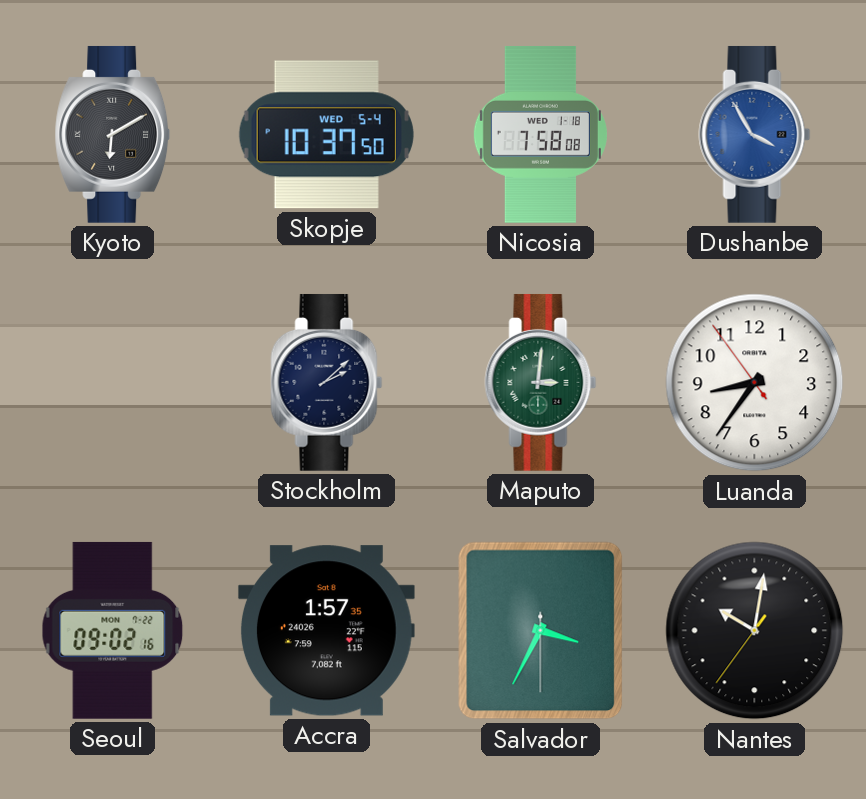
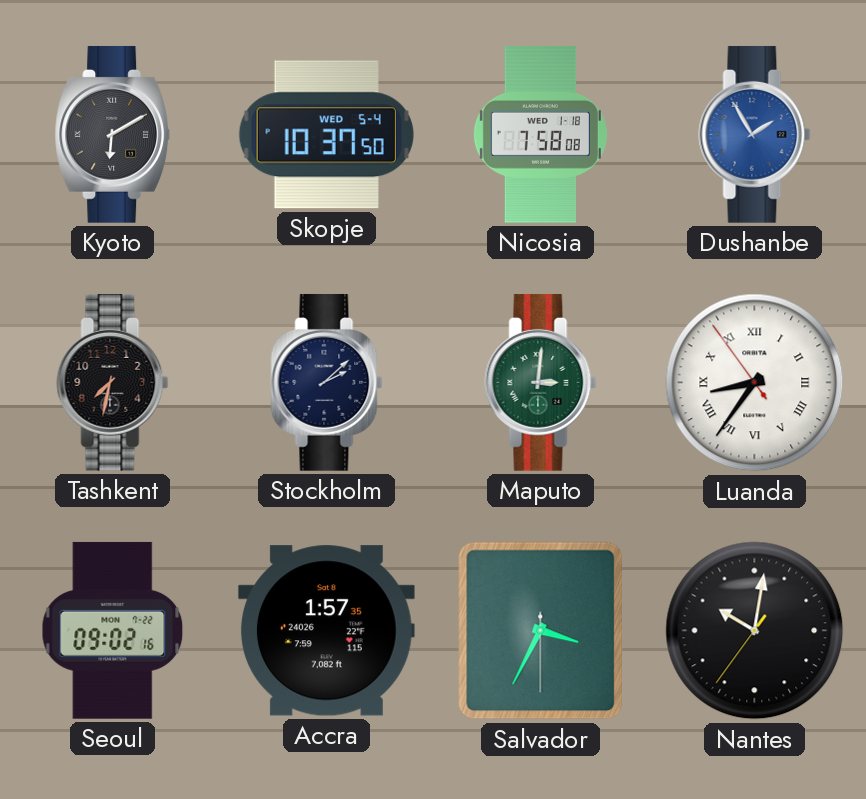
Dushanbe: 3:55 -> 1:55
Tashkent: none -> 7:32
Luanda numerals: Arabic -> Roman
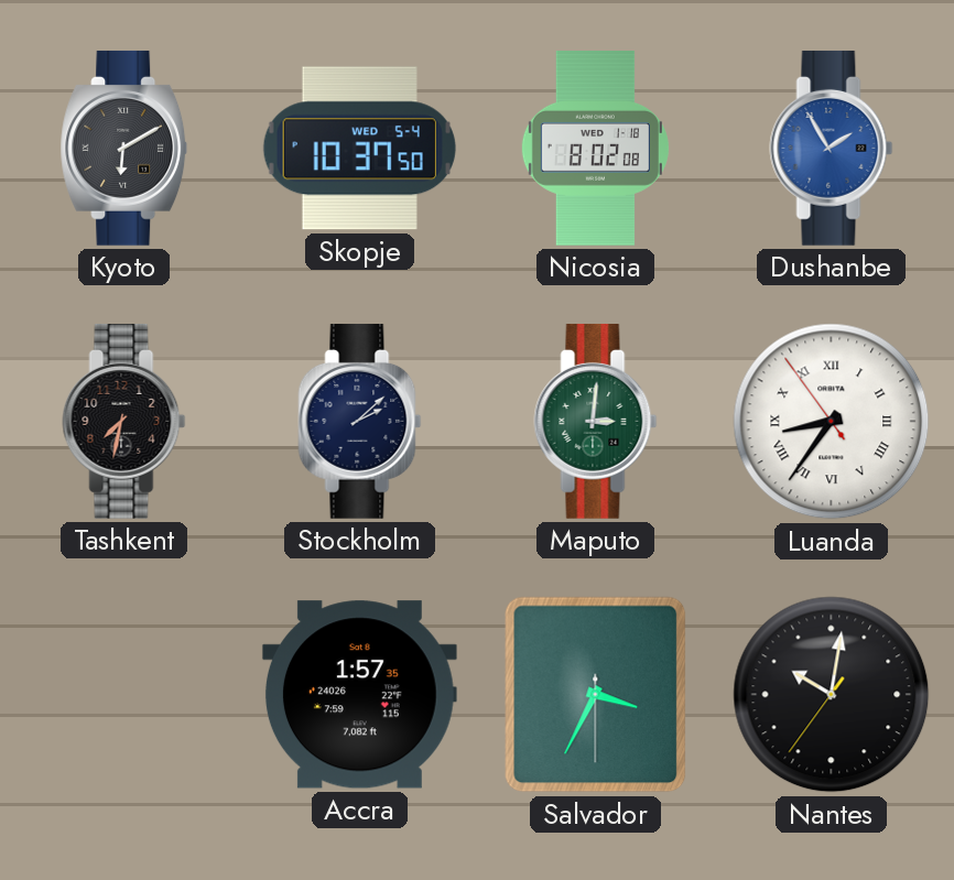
Nicosia: 7:58 -> 8:02
Seoul: 09:02 -> none
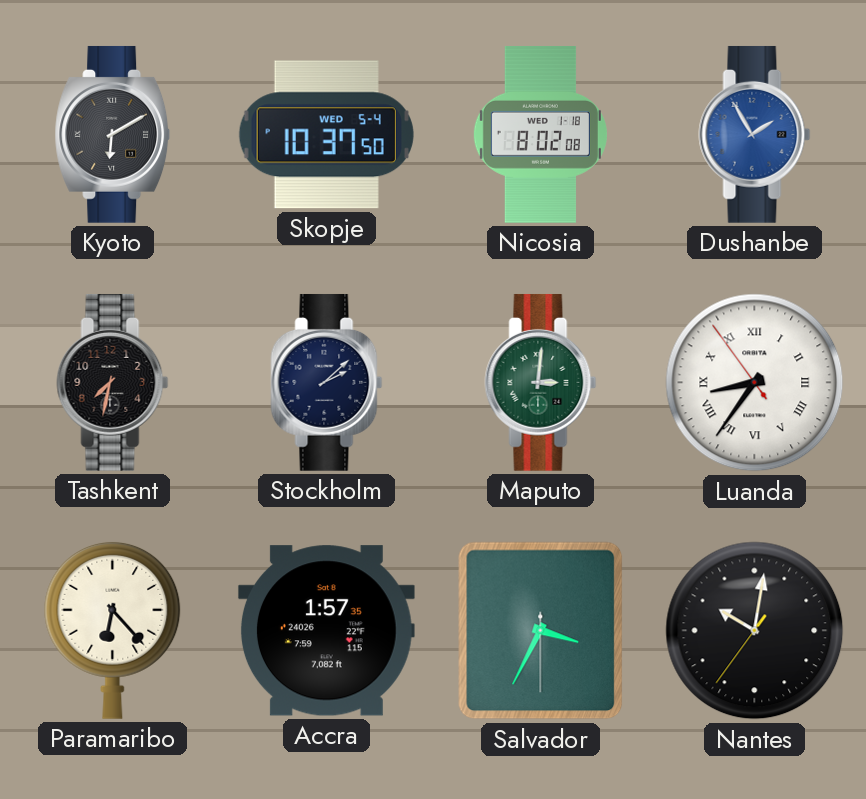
Paramaribo: none -> 6:23
